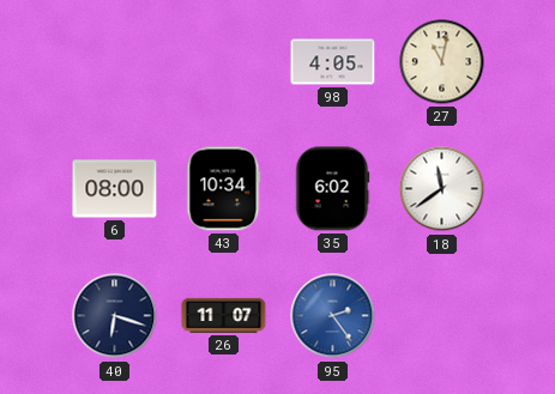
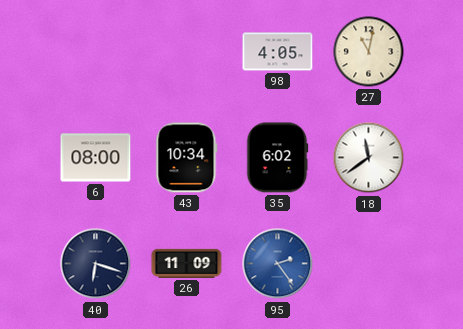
26: 11:07 -> 11:09
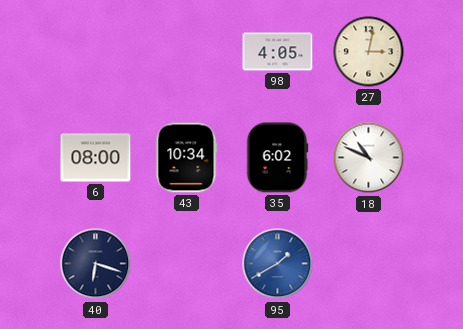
27: 11:02 -> 3:02
18: 11:39 -> 10:49
26: 11:09 -> none
95: 2:24 -> 1:40
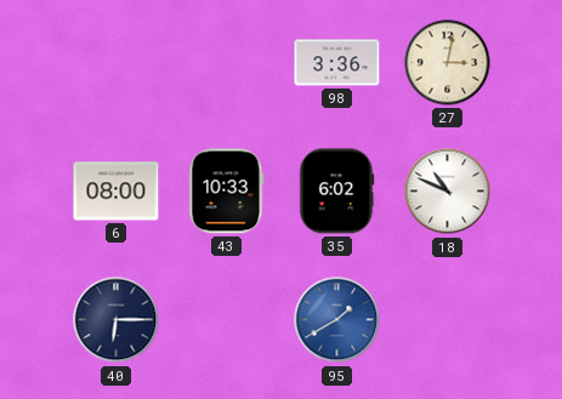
98: 4:05 -> 3:36
43: 10:34 -> 10:33
40: 6:18 -> 6:15
